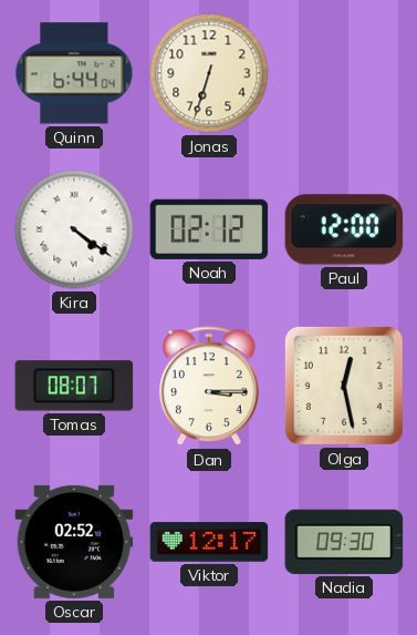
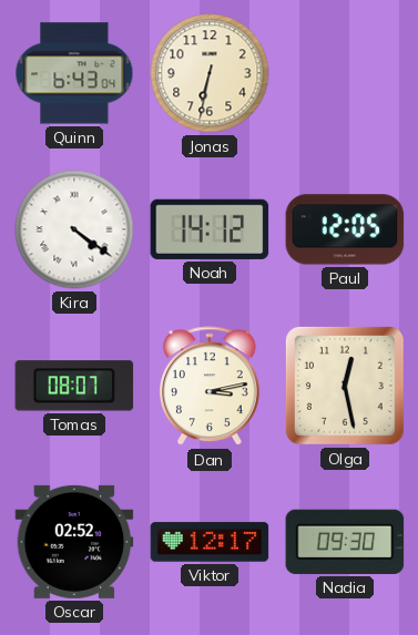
Quinn: 6:44 -> 6:43
Jonas: 6:33 -> 6:32
Noah: 02:12 -> 14:12
Paul: 12:00 -> 12:05
Dan: 3:15 -> 3:13
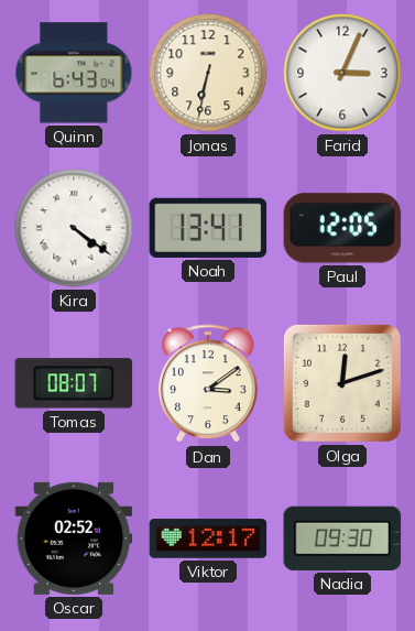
Farid: none -> 3:04
Noah: 14:12 -> 13:41
Dan: 3:13 -> 3:09
Olga: 12:28 -> 12:12
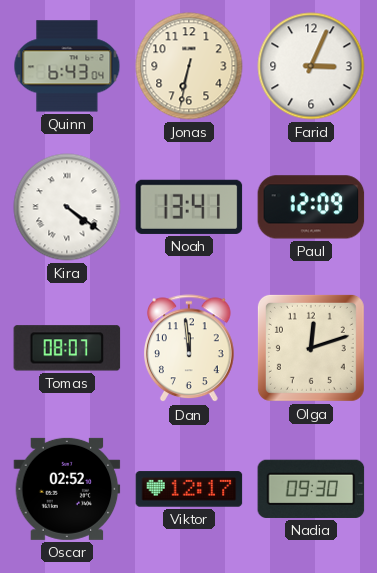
Paul: 12:05 -> 12:09
Dan: 3:09 -> 11:59
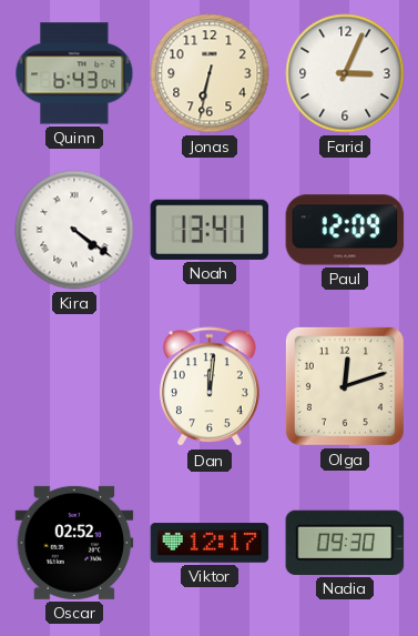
Tomas: 08:07 -> none
Dan: 11:59 -> 12:01
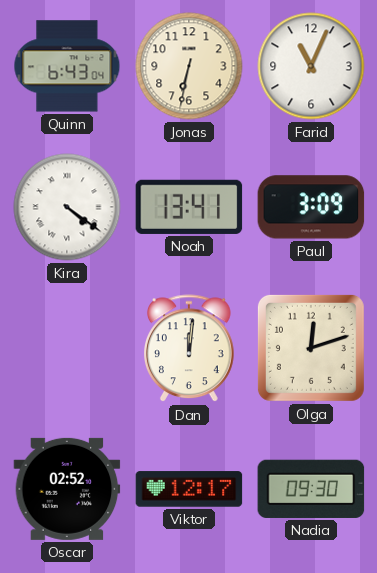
Farid: 3:04 -> 11:04
Paul: 12:09 -> 3:09
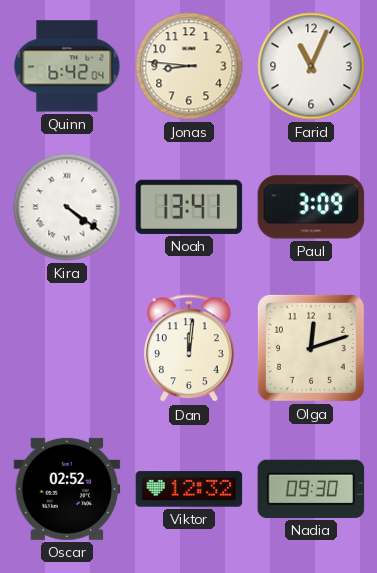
Quinn: 6:43 -> 6:42
Jonas: 6:32 -> 8:46
Viktor: 12:17 -> 12:32
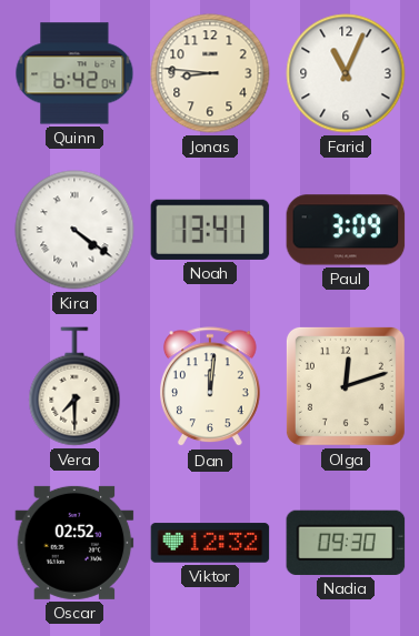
Vera: none -> 7:30
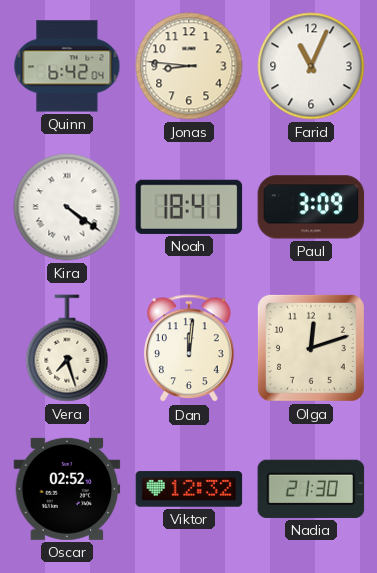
Noah: 13:41 -> 18:41
Vera: 7:30 -> 7:27
Nadia: 09:30 -> 21:30
